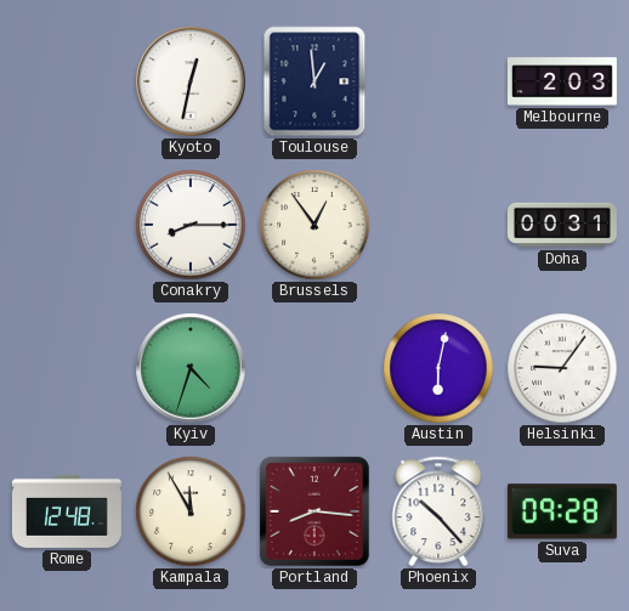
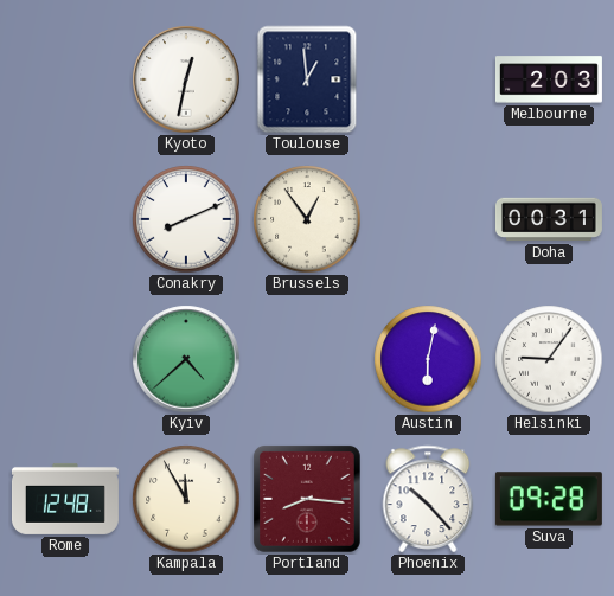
Conakry: 8:15 -> 8:11
Kyiv: 4:33 -> 4:38
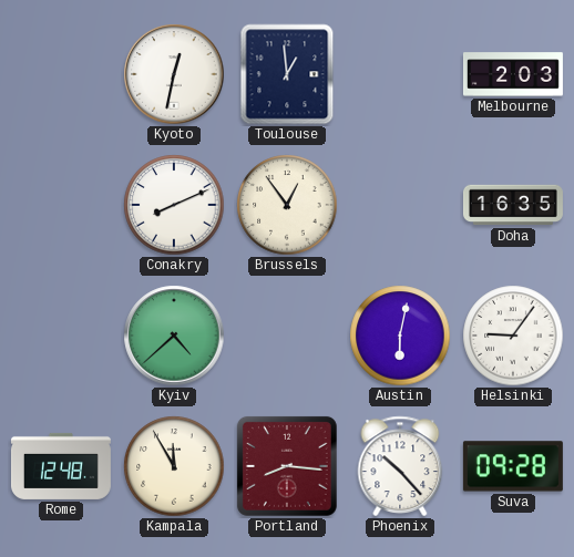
Doha: 00:31 -> 16:35
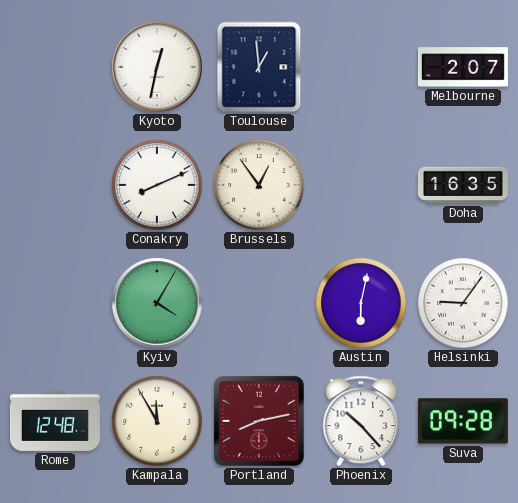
Melbourne: 2:03 -> 2:07
Kyiv: 4:38 -> 4:05
Portland: 8:16 -> 8:13
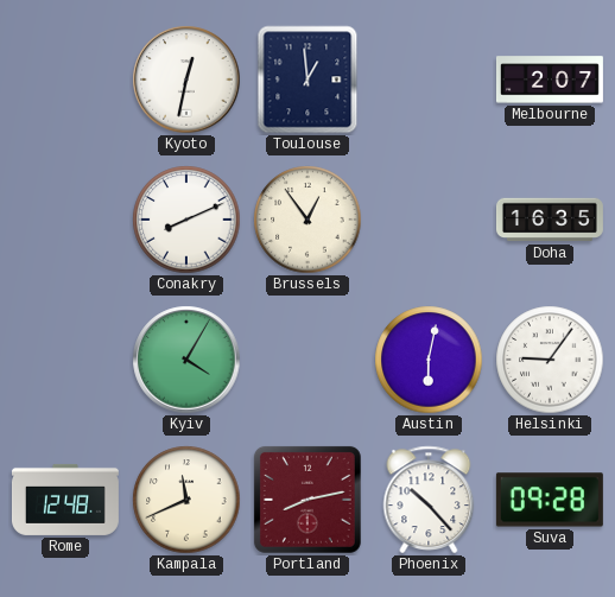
Kampala: 11:55 -> 11:41
